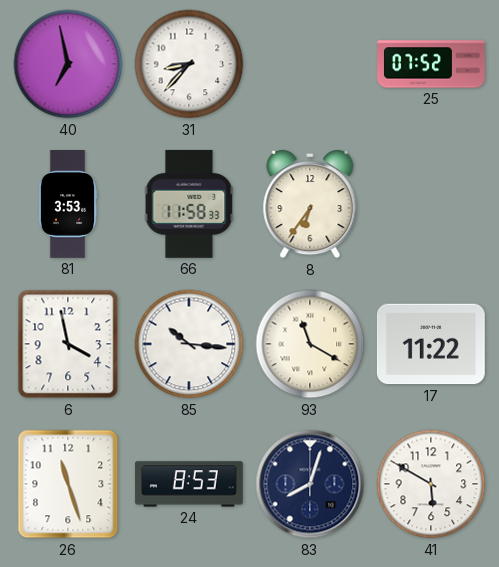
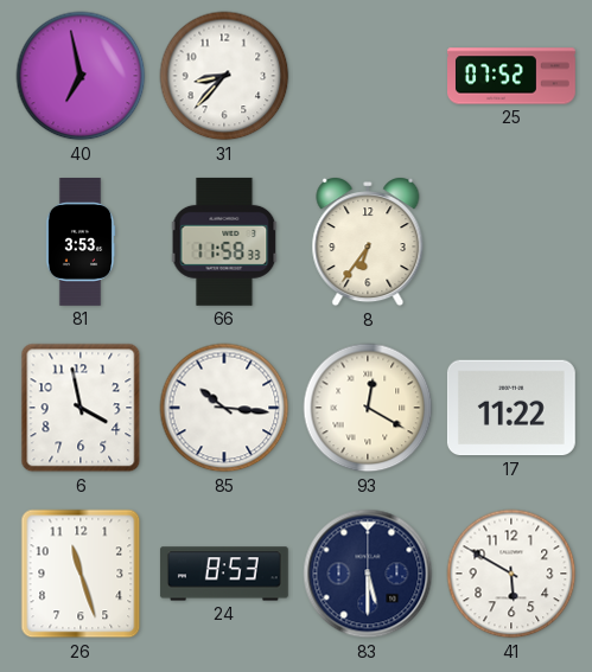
93: 11:20 -> 12:20
83: 8:03 -> 5:30
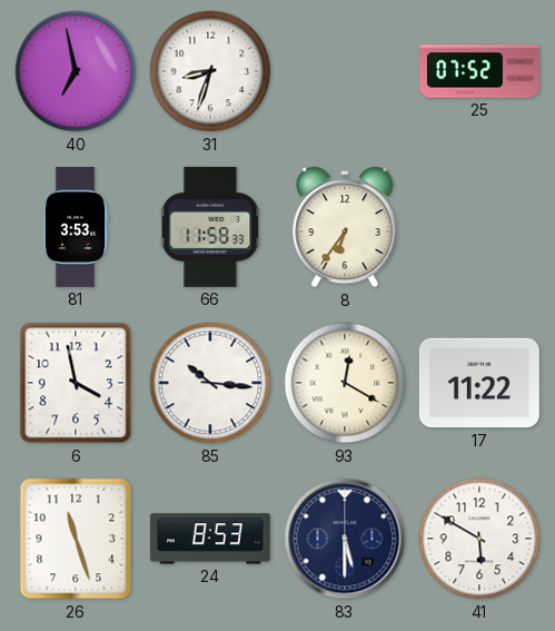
31: 8:37 -> 8:33
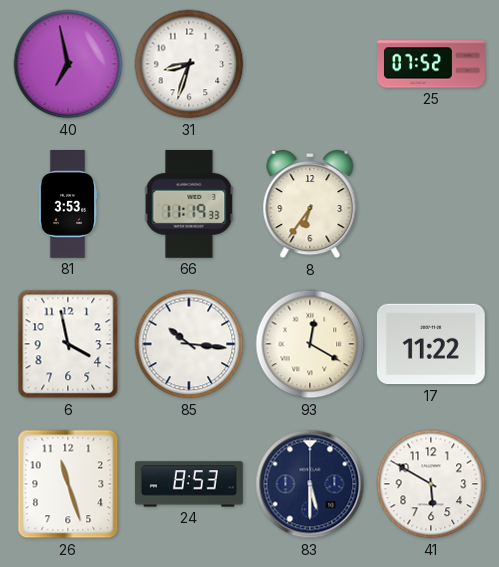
66: 11:58 -> 11:19
